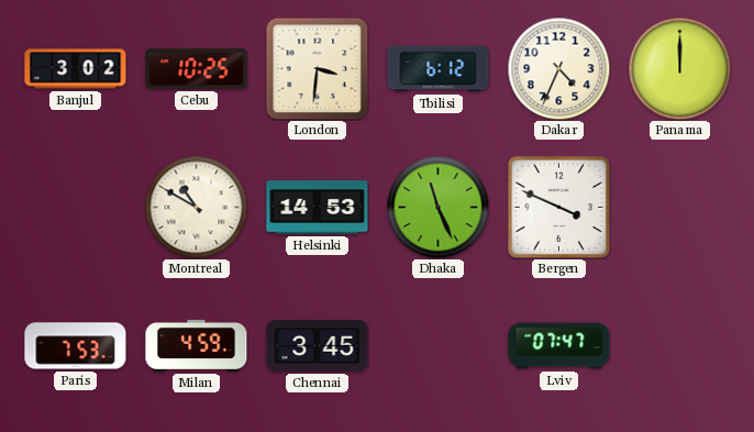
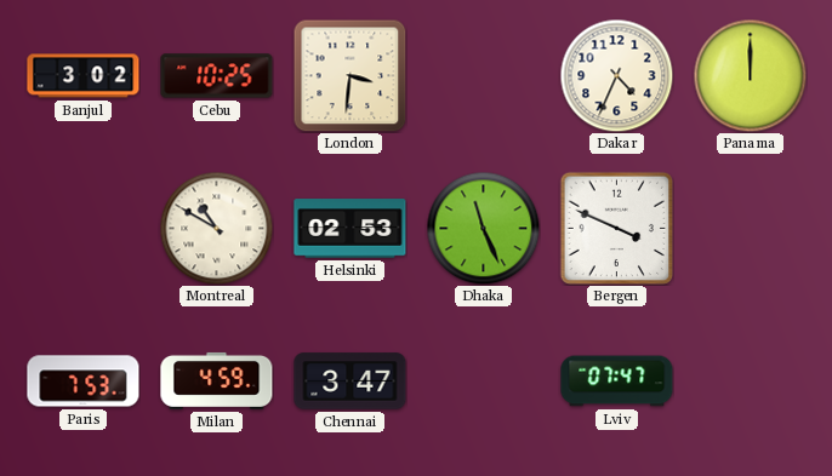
Tbilisi: 6:12 -> none
Helsinki: 14:53 -> 02:53
Chennai: 3:45 -> 3:47
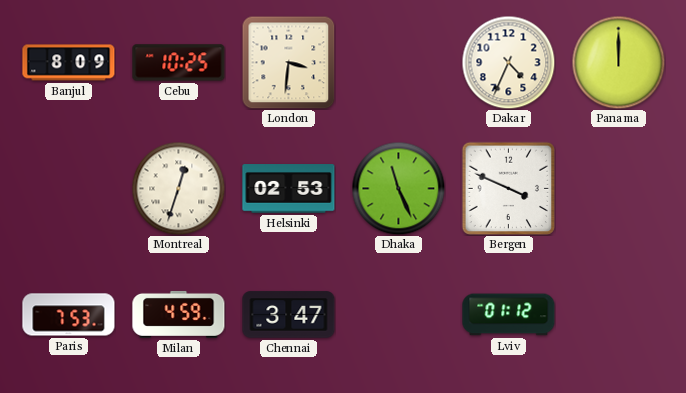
Banjul: 3:02 -> 8:09
Montreal: 10:50 -> 12:33
Lviv: 07:47 -> 01:12
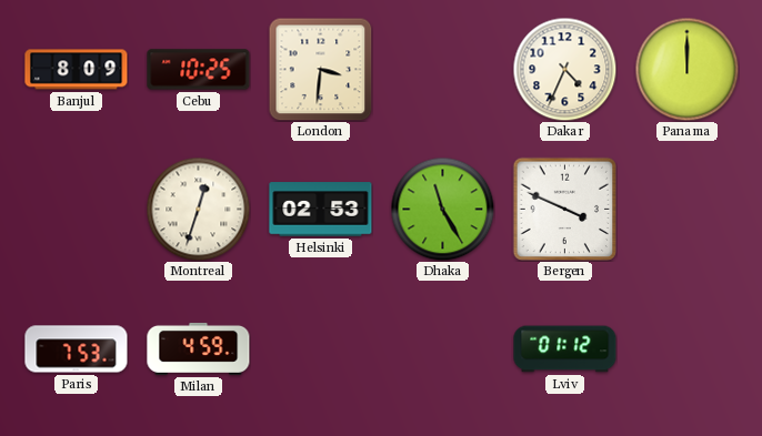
Dhaka: 11:26 -> 11:25
Chennai: 3:47 -> none
